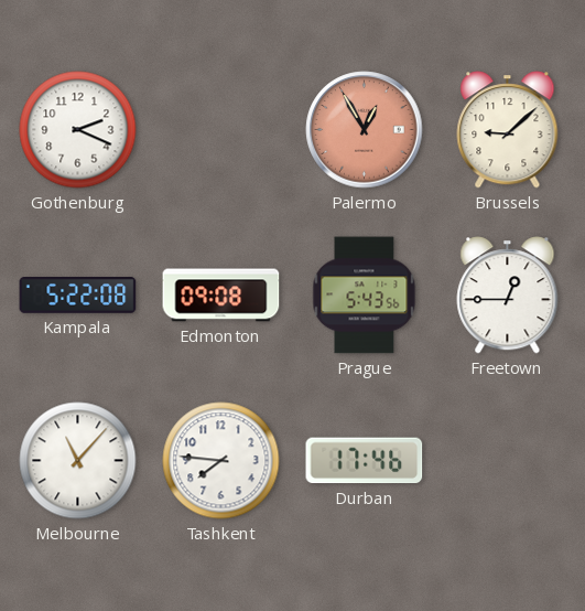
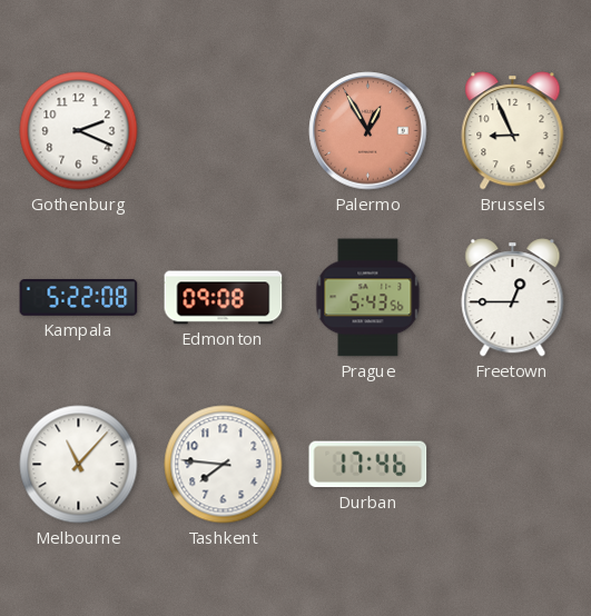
Brussels: 9:08 -> 8:56
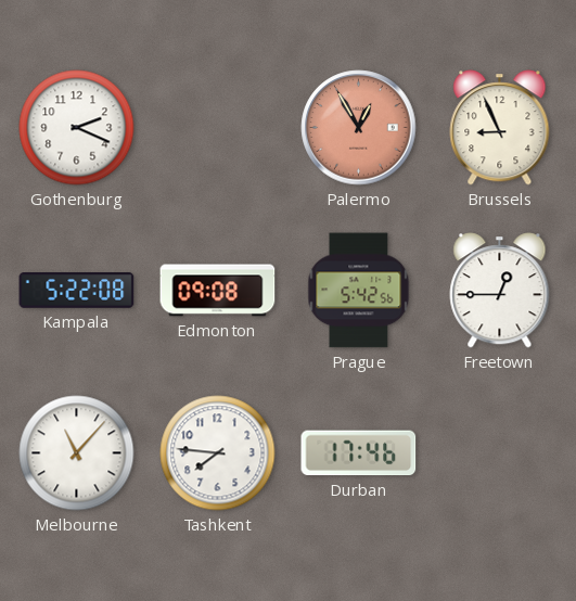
Prague: 5:43 -> 5:42
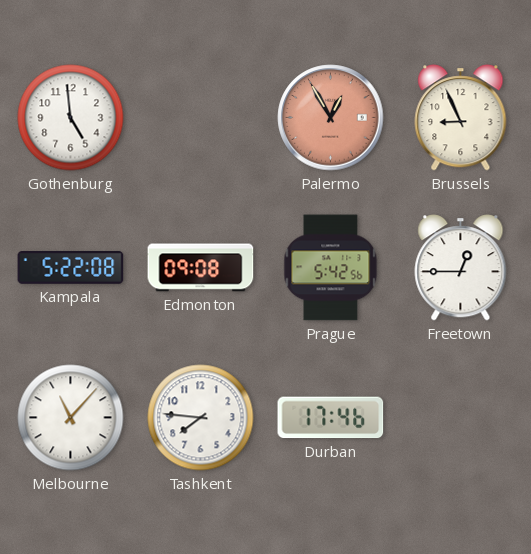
Gothenburg: 2:19 -> 4:59
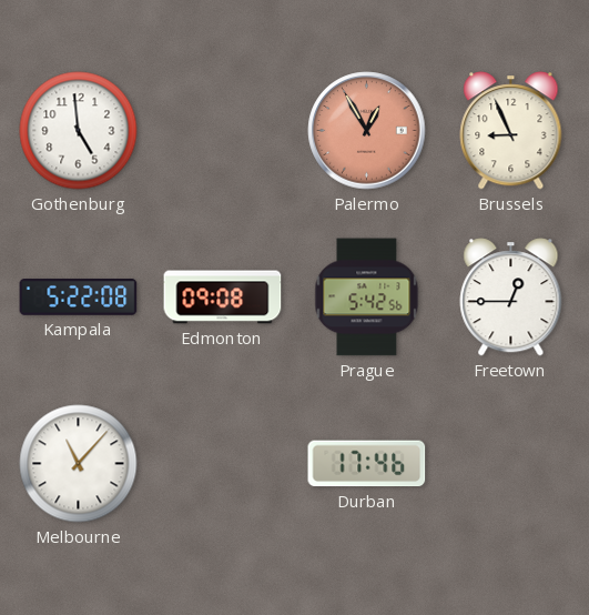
Tashkent: 7:46 -> none
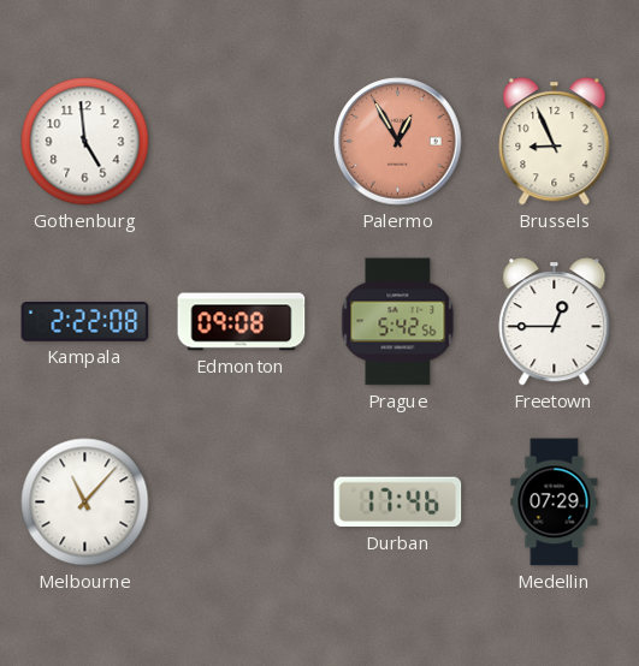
Kampala: 5:22 -> 2:22
Medellin: none -> 07:29
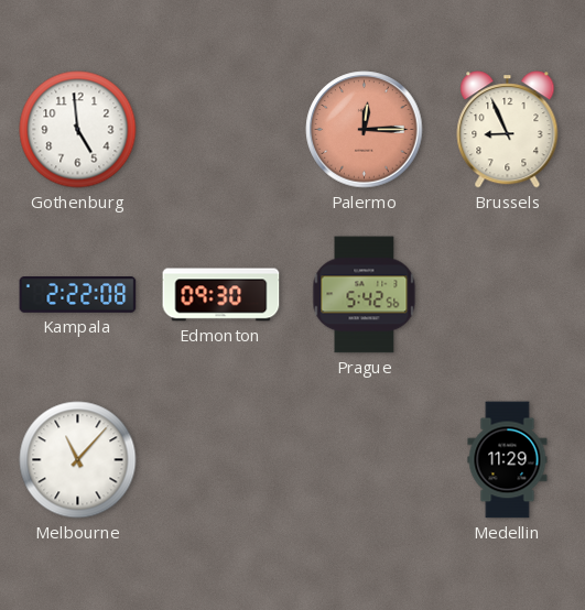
Palermo: 12:55 -> 12:15
Edmonton: 09:08 -> 09:30
Freetown: 12:45 -> none
Durban: 17:46 -> none
Medellin: 07:29 -> 11:29
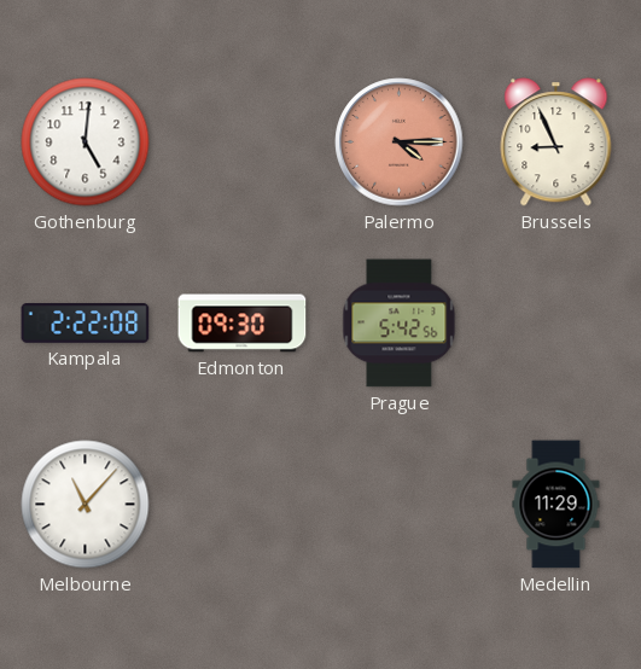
Gothenburg: 4:59 -> 5:01
Palermo: 12:15 -> 4:15
